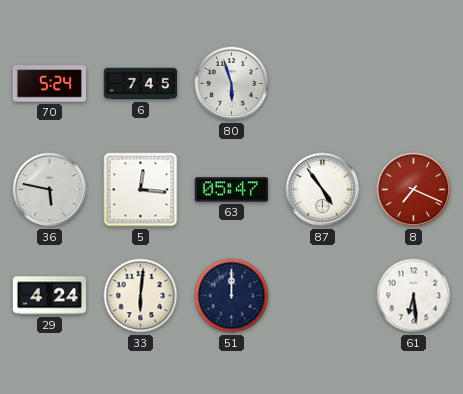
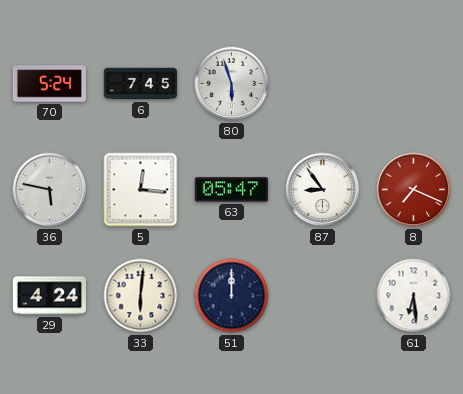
87: 4:54 -> 8:54
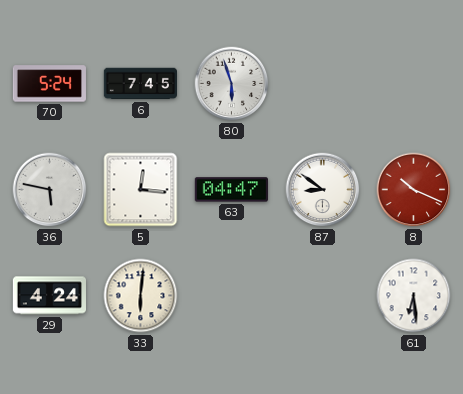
63: 05:47 -> 04:47
87: 8:54 -> 8:51
8: 7:19 -> 10:19
51: 12:00 -> none
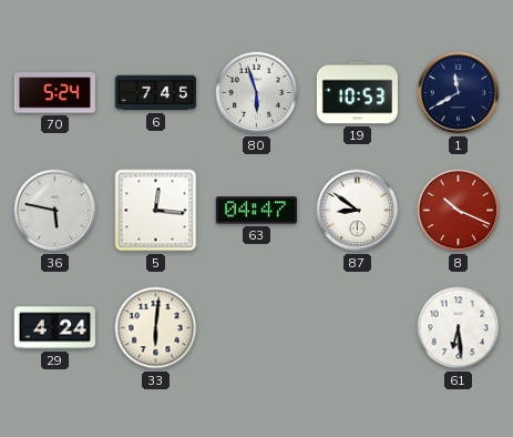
19: none -> 10:53
1: none -> 11:40
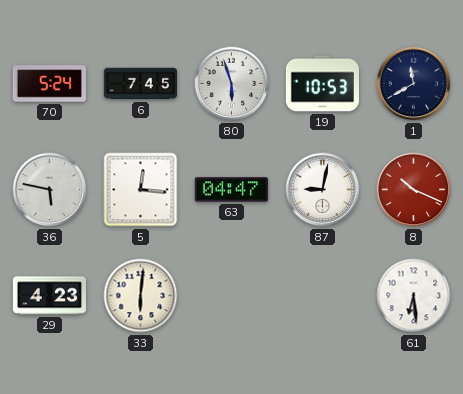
87: 8:51 -> 9:02
29: 4:24 -> 4:23
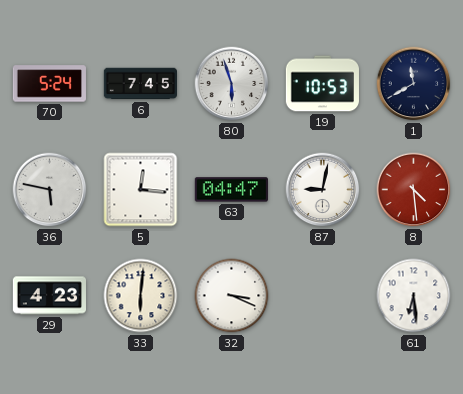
8: 10:19 -> 4:29
32: none -> 3:19
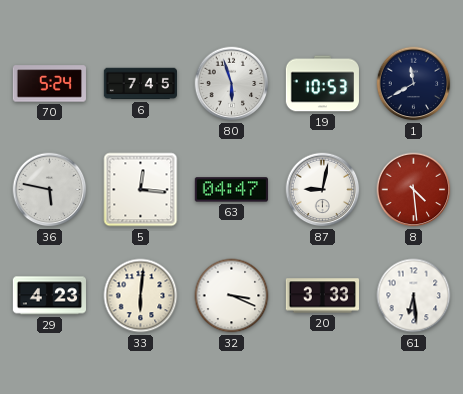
20: none -> 3:33
